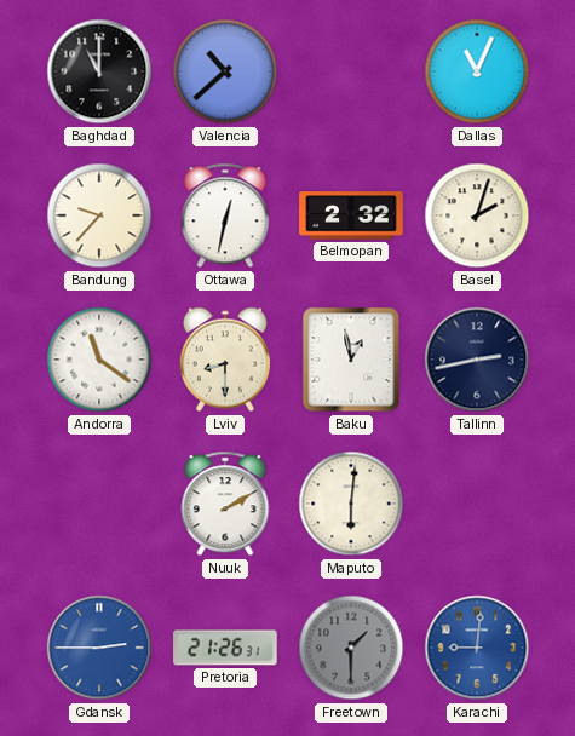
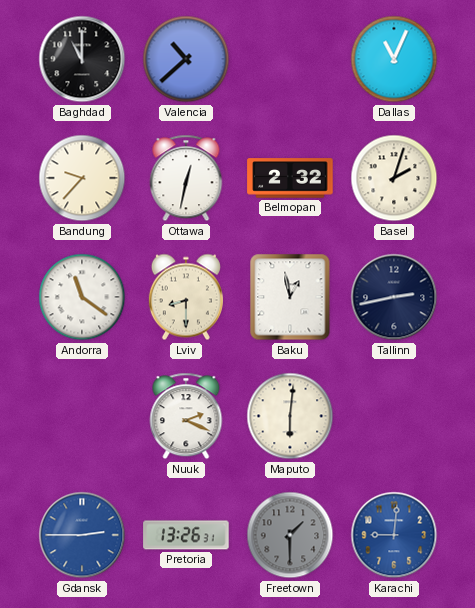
Nuuk: 2:10 -> 2:19
Pretoria: 21:26 -> 13:26
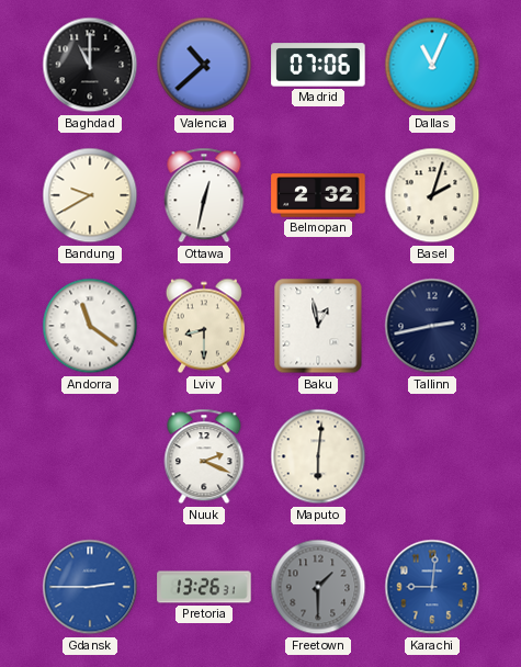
Madrid: none -> 07:06
Bandung: 9:37 -> 9:40
